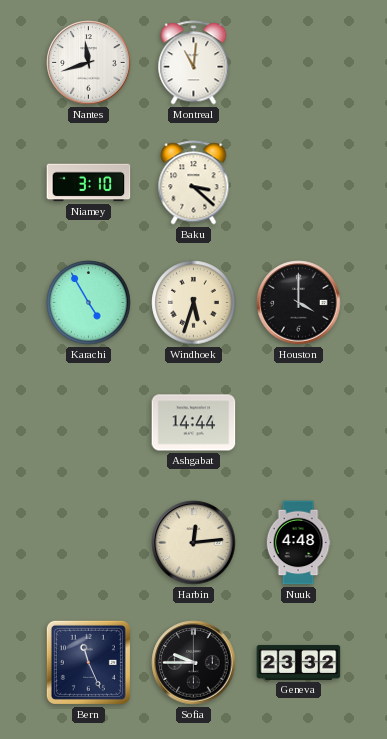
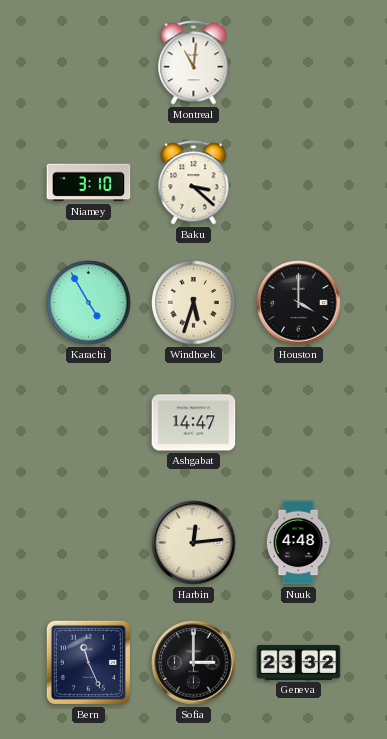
Nantes: 11:42 -> none
Ashgabat: 14:44 -> 14:47
Sofia: 9:45 -> 3:00
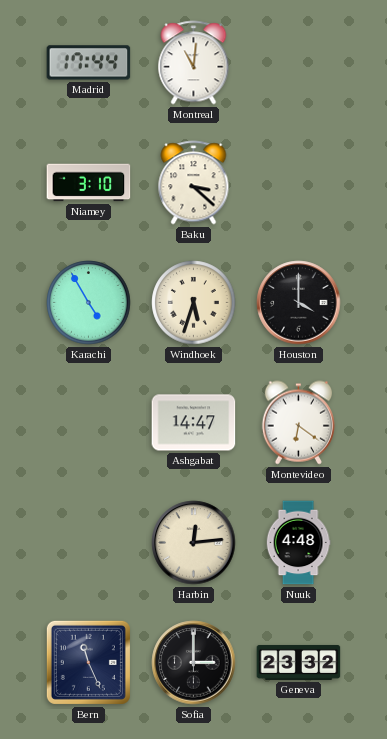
Madrid: none -> 17:44
Montevideo: none -> 6:21
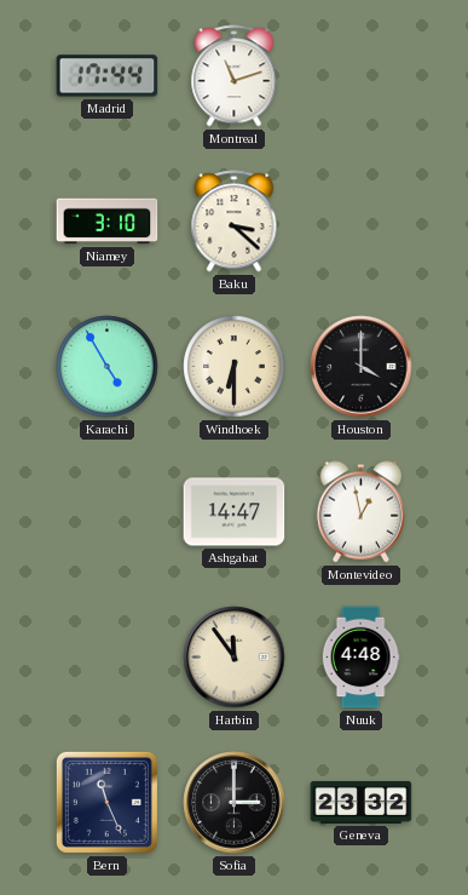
Montreal: 11:01 -> 11:12
Windhoek: 5:33 -> 6:30
Montevideo: 6:21 -> 12:58
Harbin: 12:14 -> 11:54
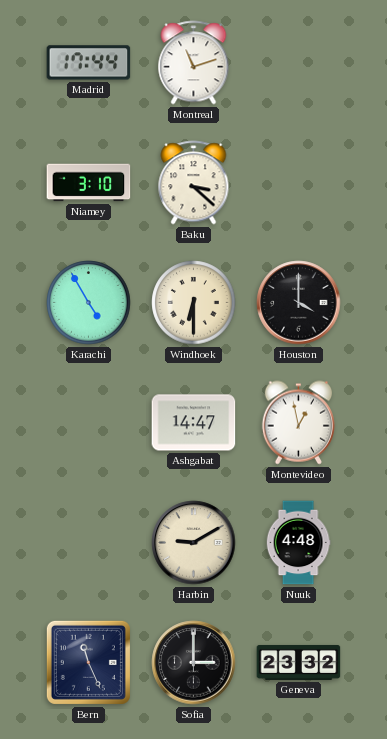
Harbin: 11:54 -> 9:10
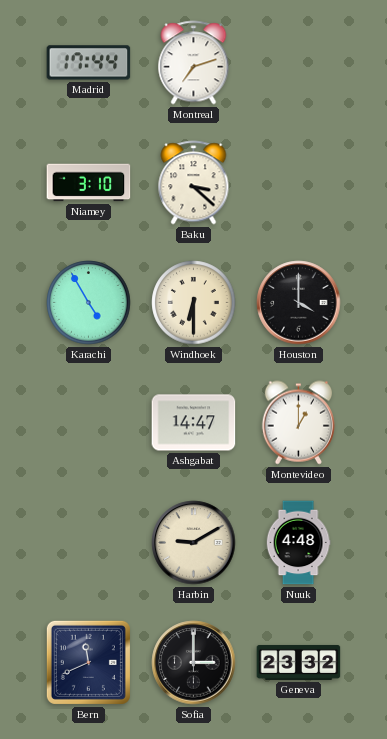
Montreal: 11:12 -> 7:12
Montevideo: 12:58 -> 1:00
Bern: 11:26 -> 11:41
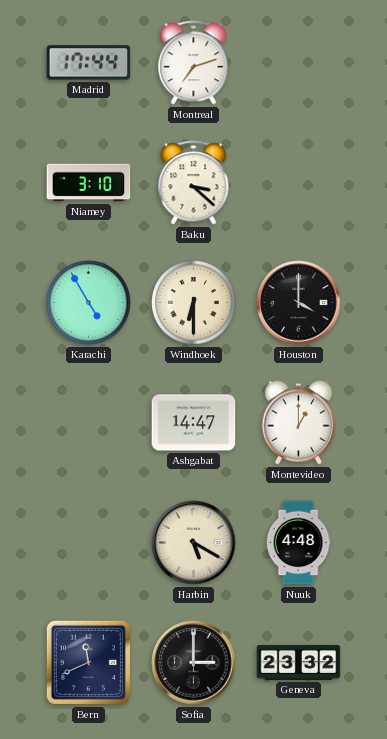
Harbin: 9:10 -> 5:20
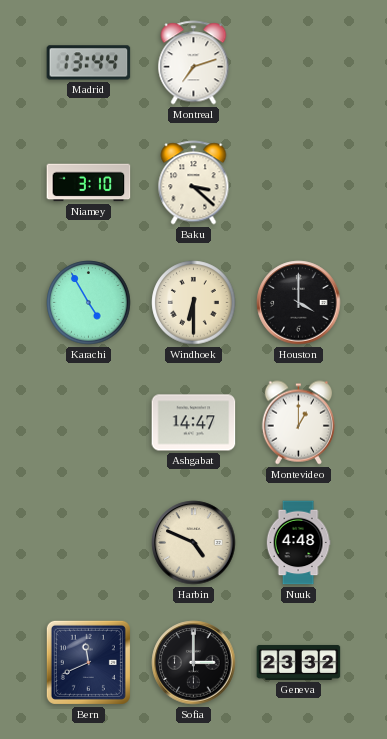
Madrid: 17:44 -> 13:44
Harbin: 5:20 -> 4:49
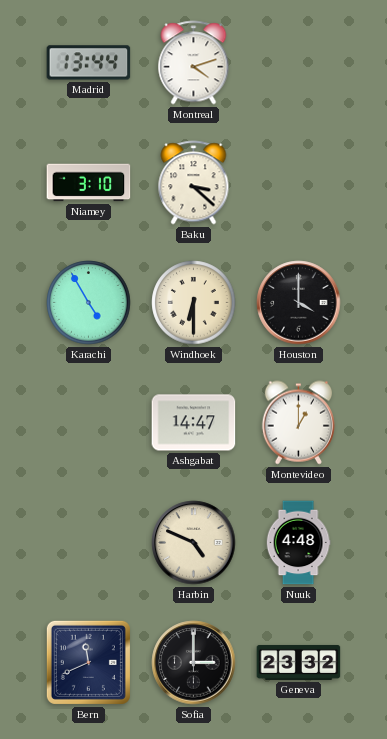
Montreal: 7:12 -> 4:12
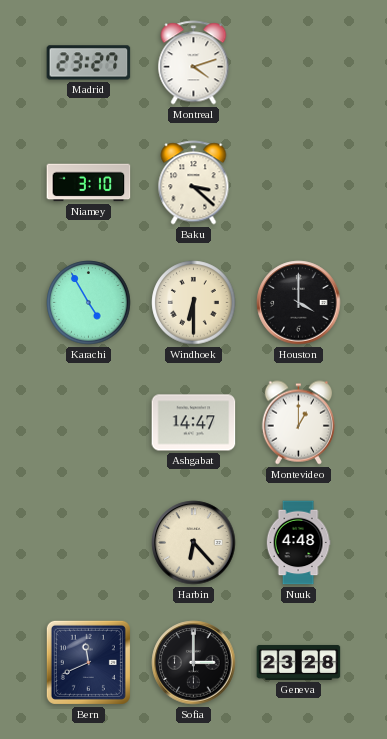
Madrid: 13:44 -> 23:27
Harbin: 4:49 -> 6:23
Geneva: 23:32 -> 23:28
